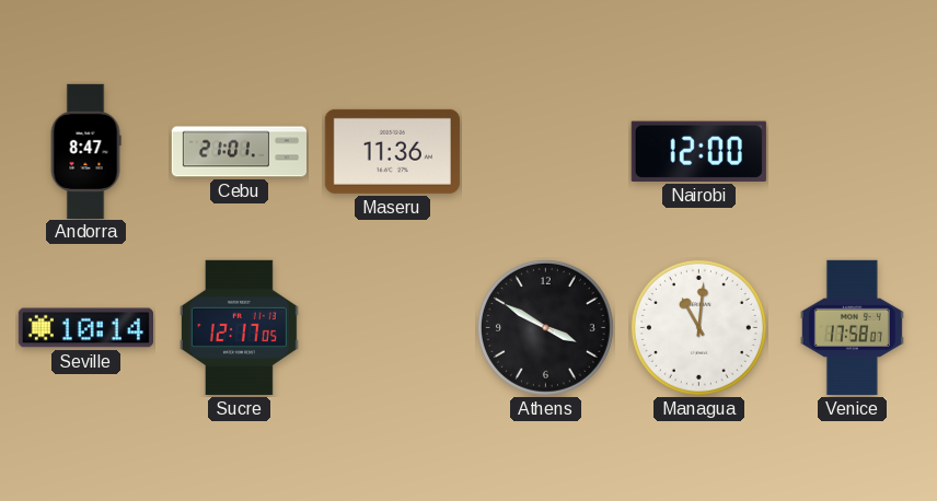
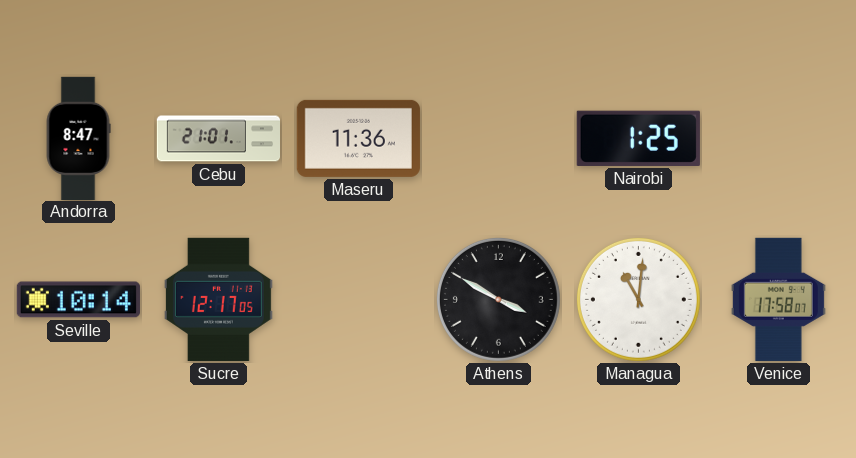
Nairobi: 12:00 -> 1:25
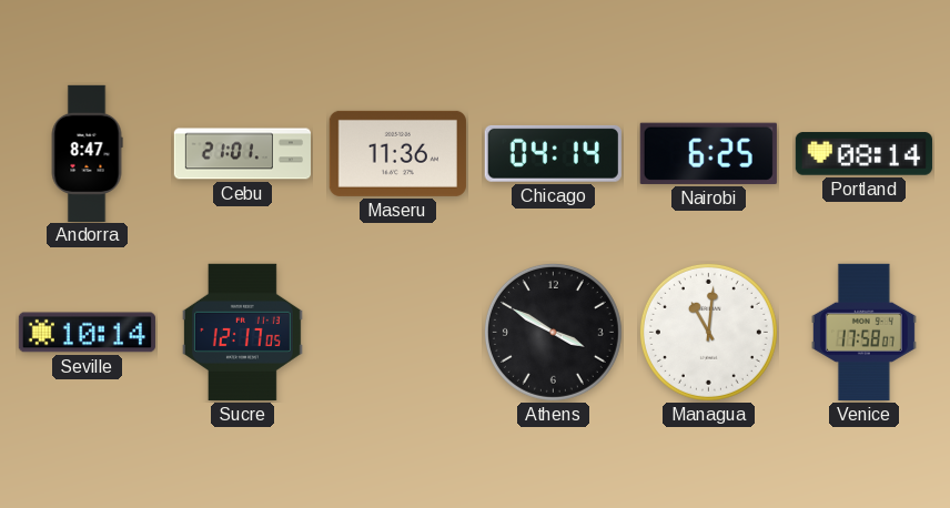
Chicago: none -> 04:14
Nairobi: 1:25 -> 6:25
Portland: none -> 08:14
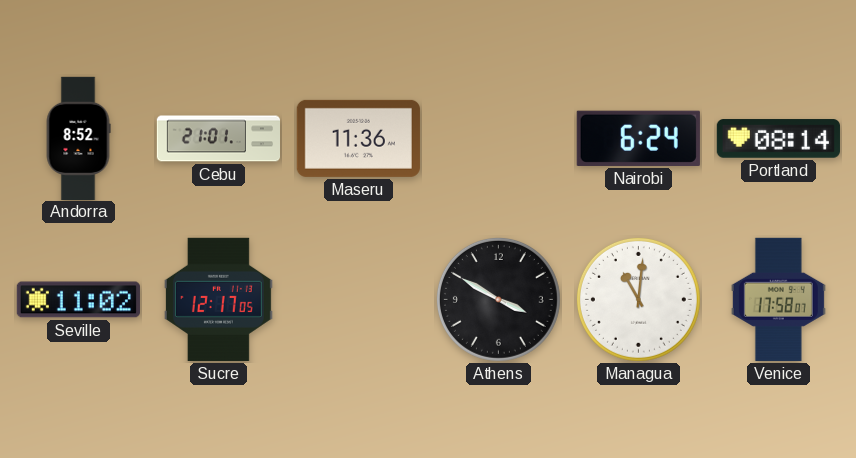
Andorra: 8:47 -> 8:52
Chicago: 04:14 -> none
Nairobi: 6:25 -> 6:24
Seville: 10:14 -> 11:02
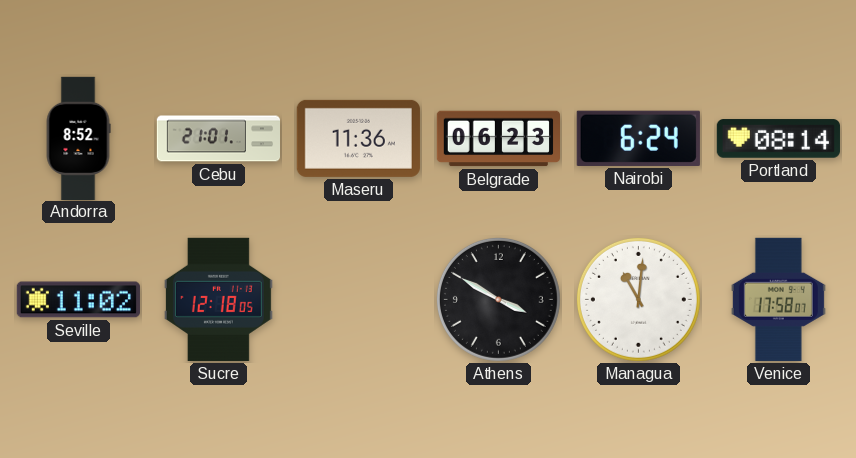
Belgrade: none -> 06:23
Sucre: 12:17 -> 12:18
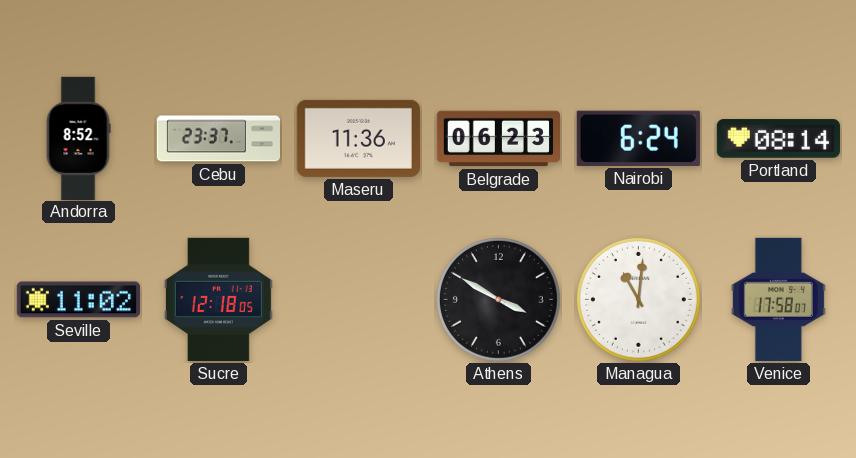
Cebu: 21:01 -> 23:37
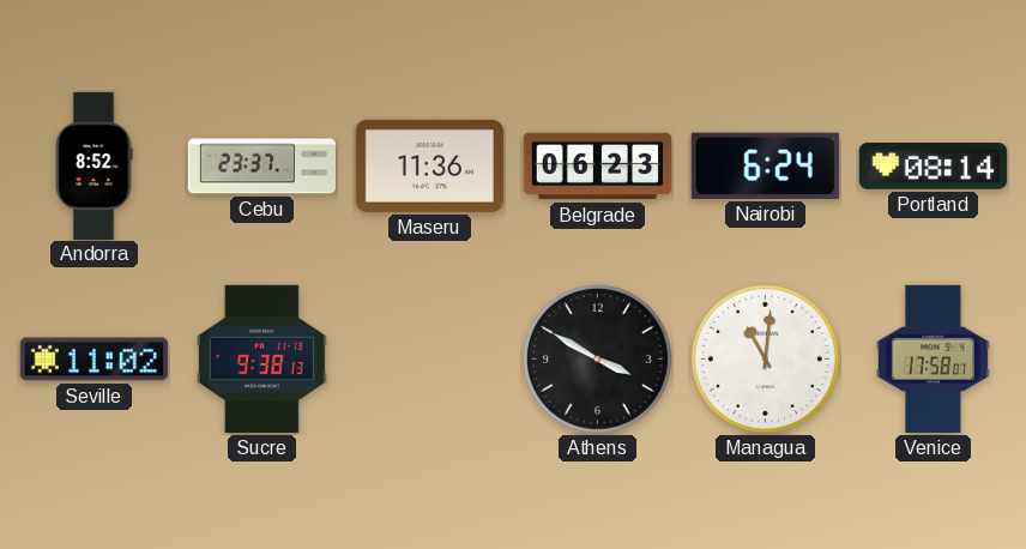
Sucre: 12:18 -> 9:38
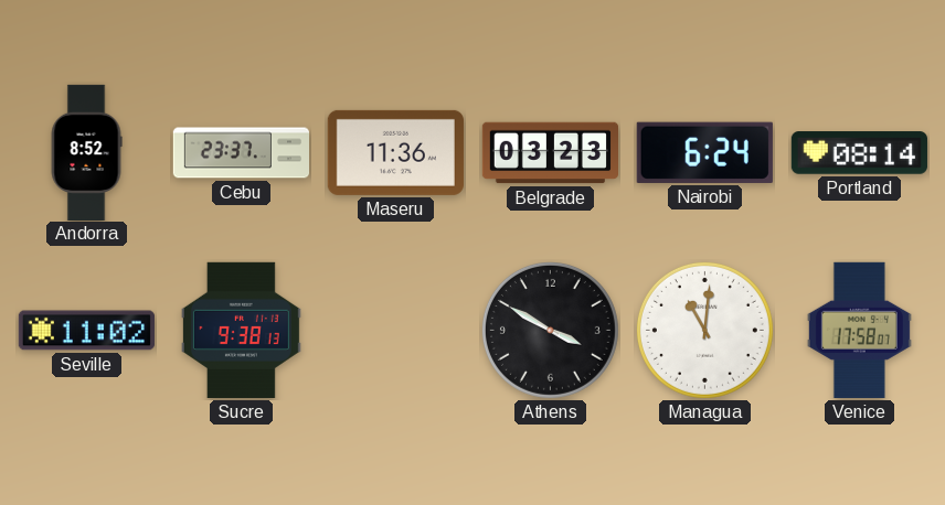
Belgrade: 06:23 -> 03:23
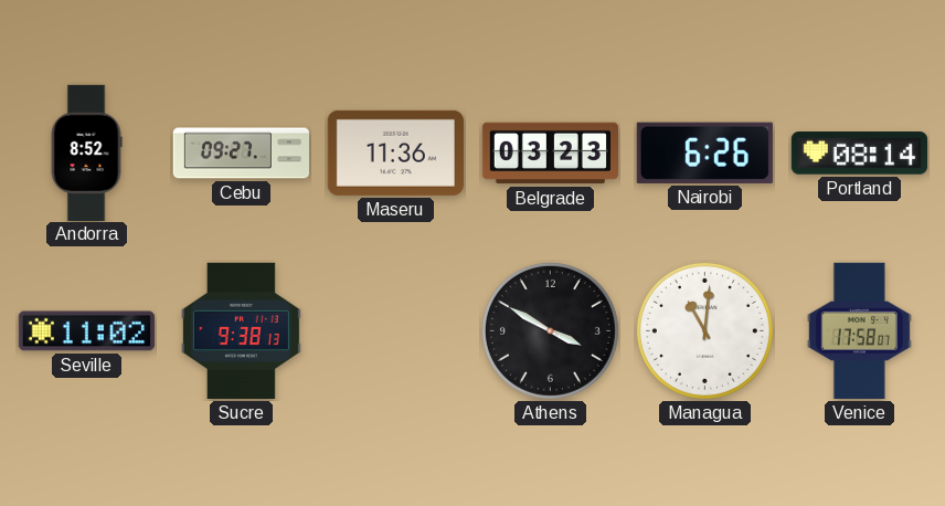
Cebu: 23:37 -> 09:27
Nairobi: 6:24 -> 6:26
